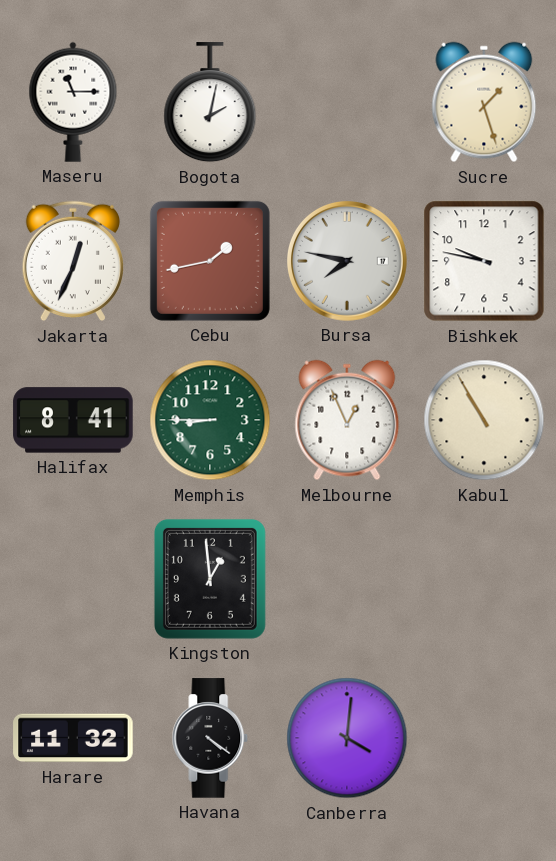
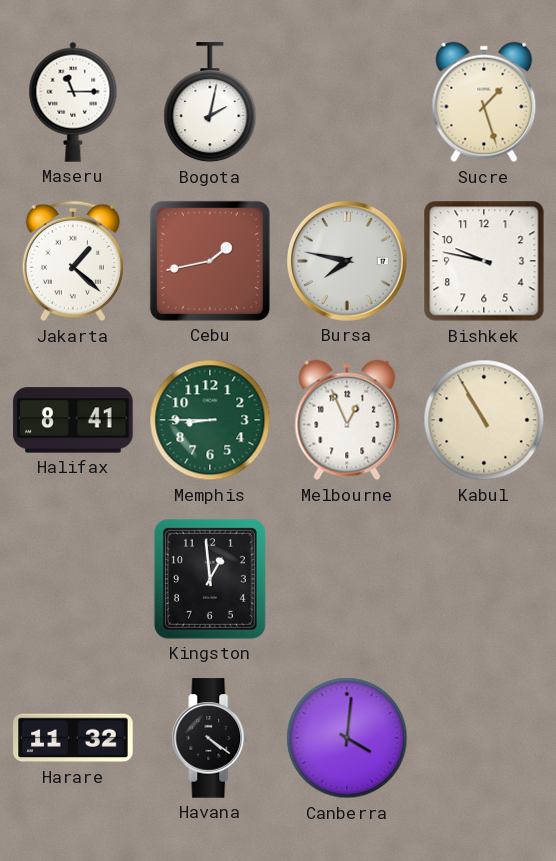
Jakarta: 12:34 -> 1:22
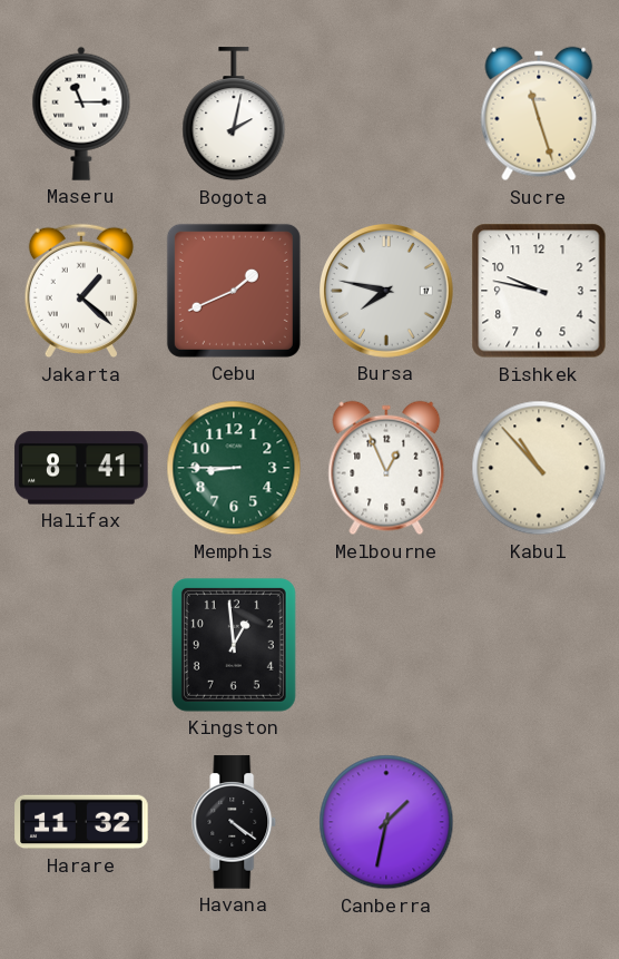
Sucre: 1:27 -> 11:27
Cebu: 1:43 -> 1:41
Kabul: 10:55 -> 10:53
Canberra: 4:01 -> 1:32
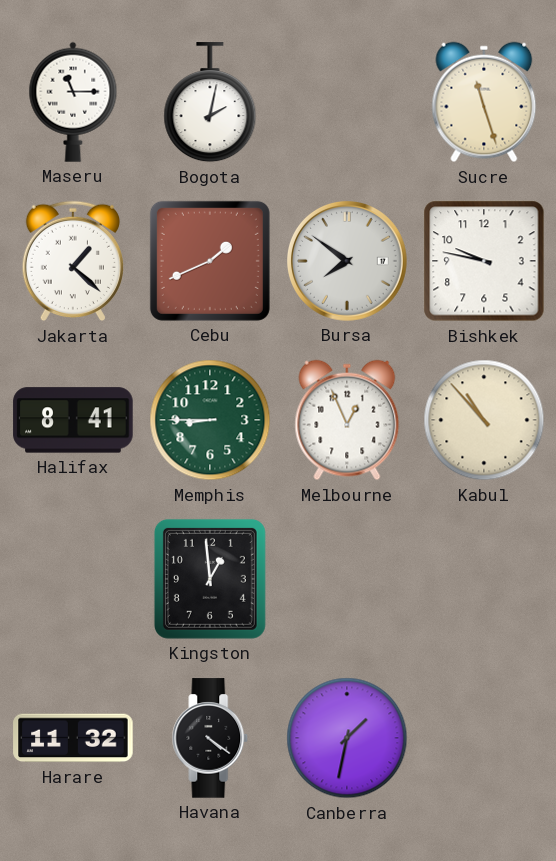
Bursa: 7:47 -> 7:51
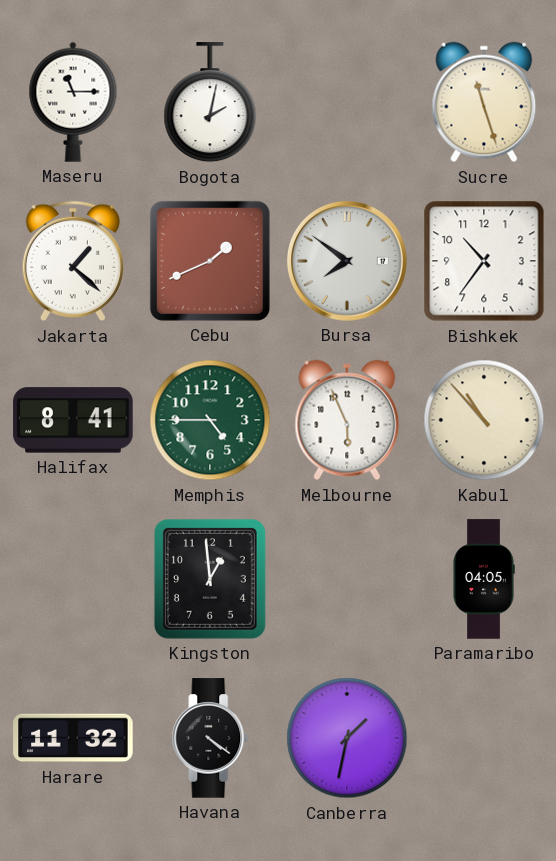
Bishkek: 9:47 -> 10:36
Memphis: 8:45 -> 4:45
Melbourne: 12:56 -> 5:56
Paramaribo: none -> 04:05
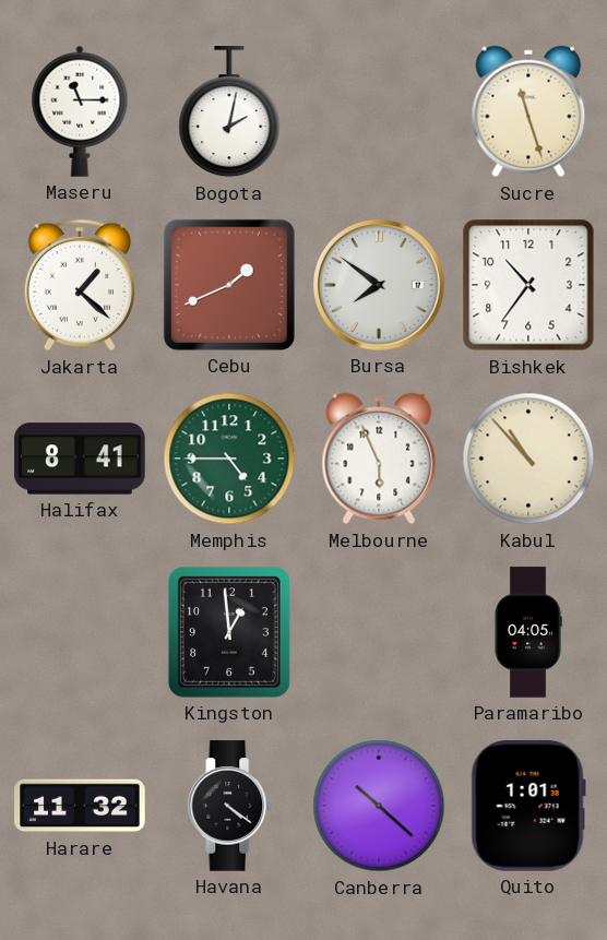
Canberra: 1:32 -> 10:22
Quito: none -> 1:01
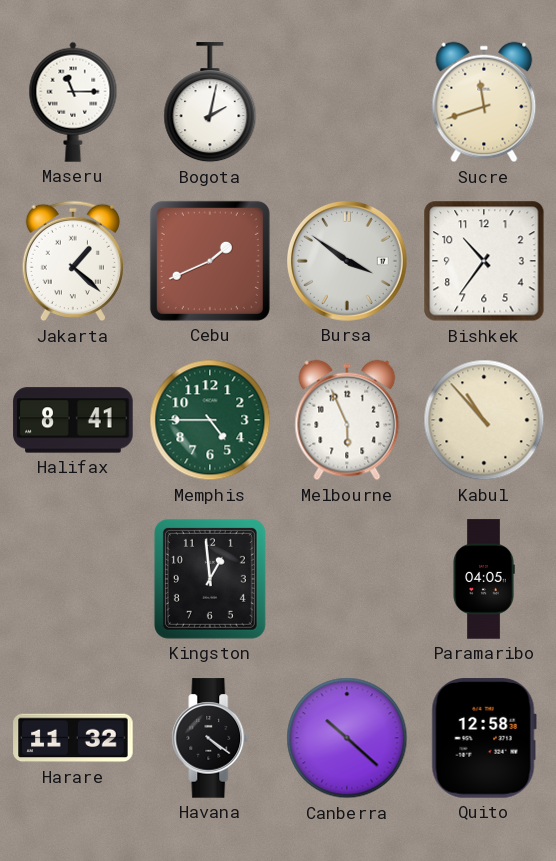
Sucre: 11:27 -> 11:42
Bursa: 7:51 -> 3:51
Quito: 1:01 -> 12:58
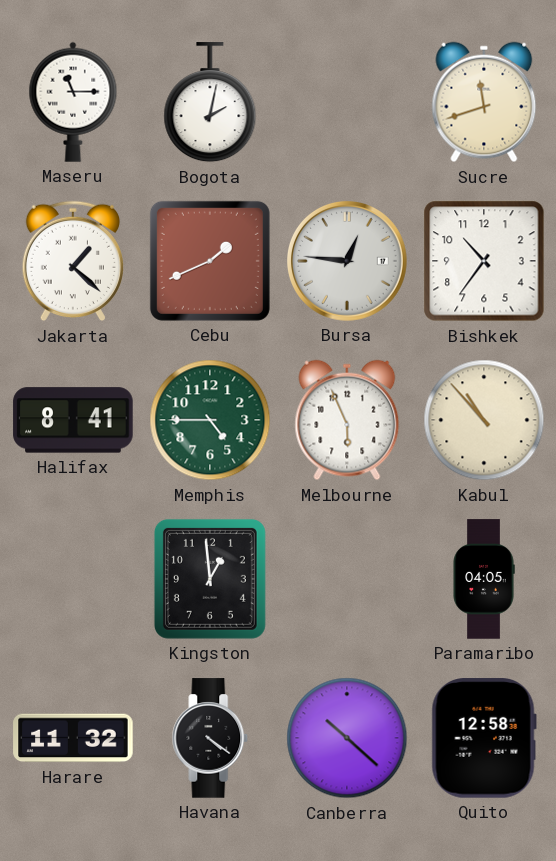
Bursa: 3:51 -> 12:46
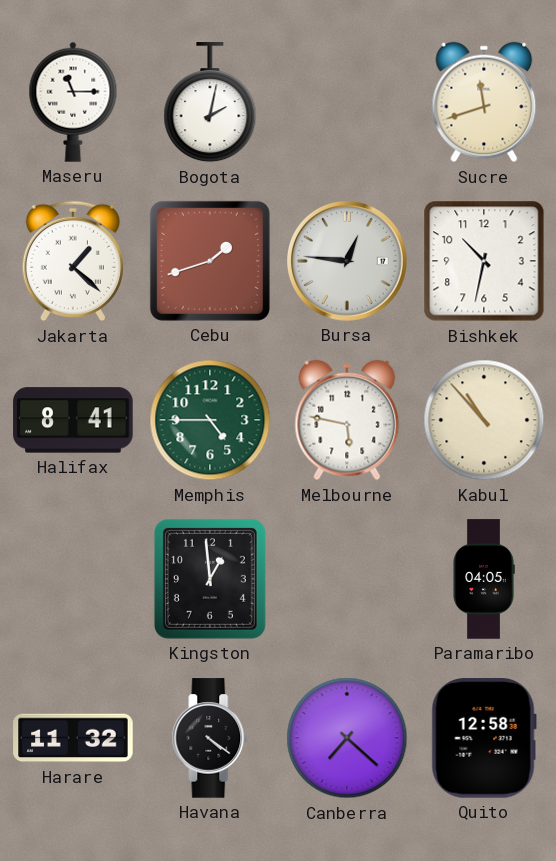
Cebu: 1:41 -> 1:42
Bishkek: 10:36 -> 10:32
Melbourne: 5:56 -> 5:47
Canberra: 10:22 -> 7:22
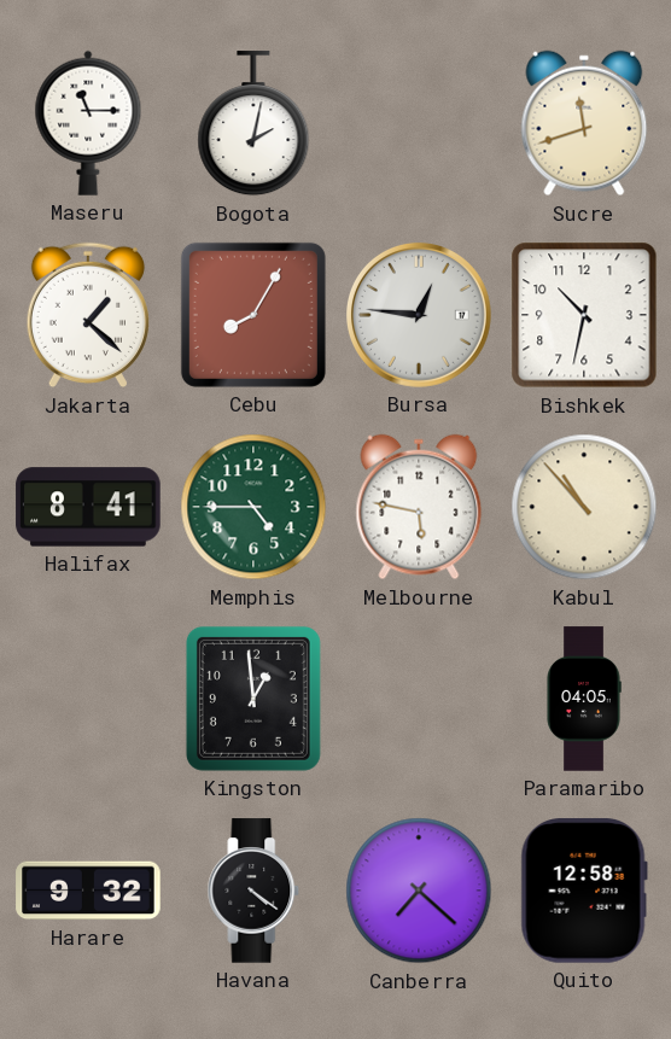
Cebu: 1:42 -> 8:05
Harare: 11:32 -> 9:32
